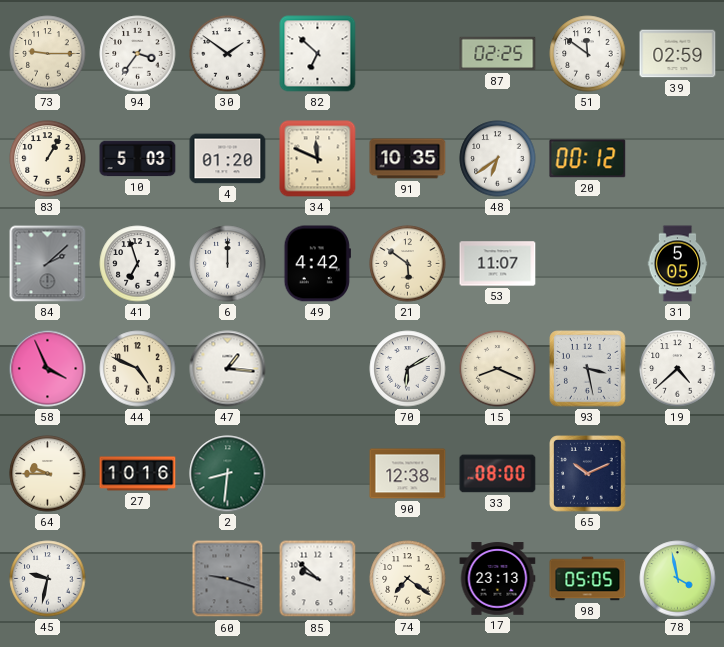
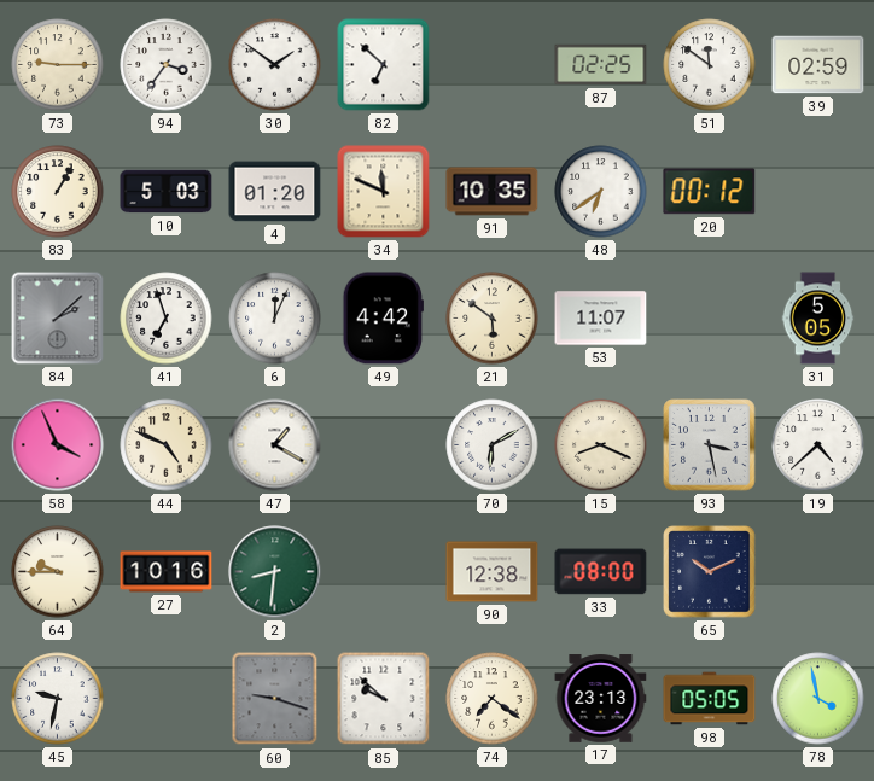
6: 12:00 -> 12:04
47: 1:16 -> 1:20
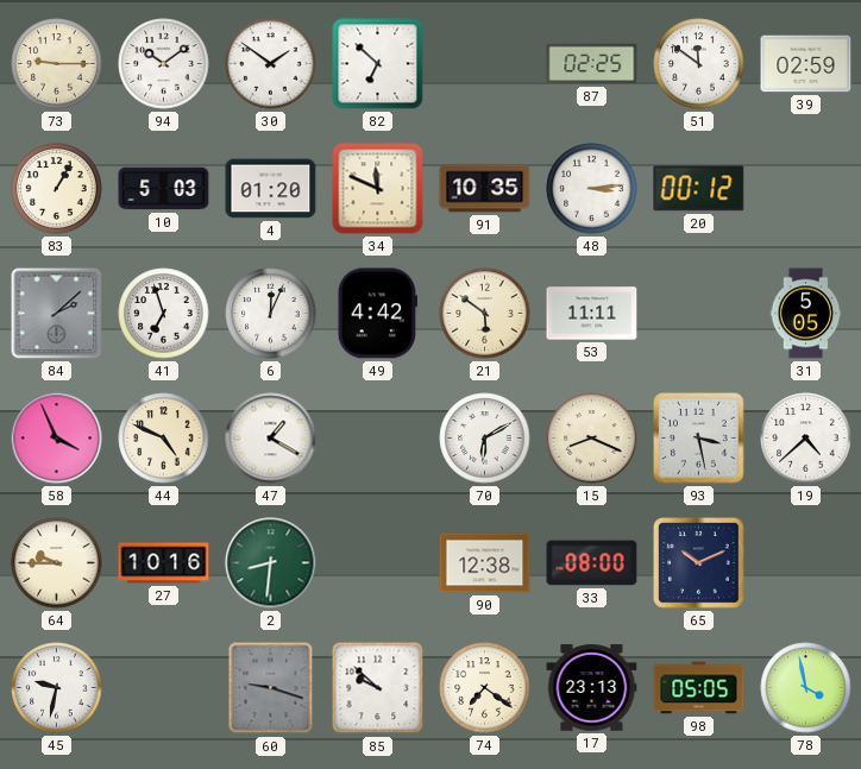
94: 3:36 -> 10:09
48: 6:39 -> 3:14
53: 11:07 -> 11:11
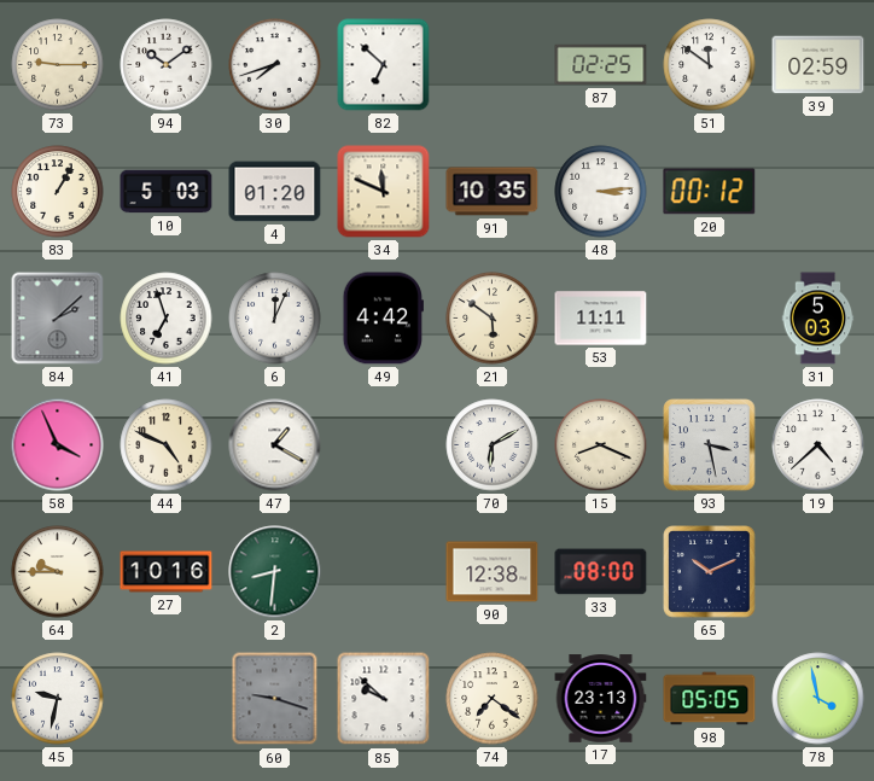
30: 1:51 -> 7:42
31: 5:05 -> 5:03
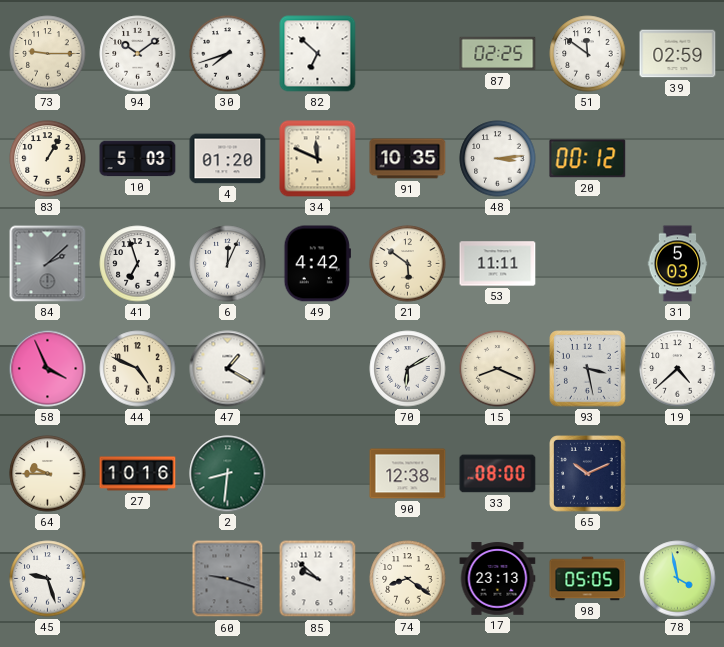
45: 9:32 -> 9:27
74: 7:21 -> 8:21
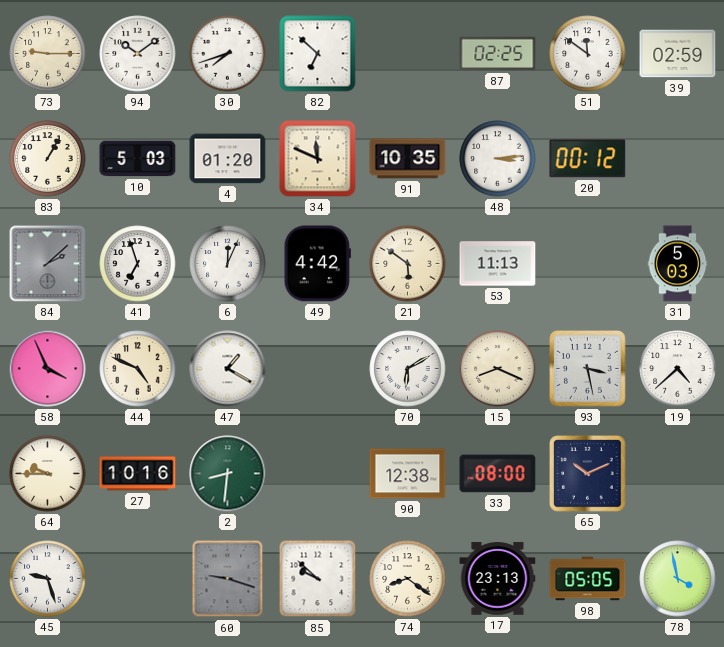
53: 11:11 -> 11:13
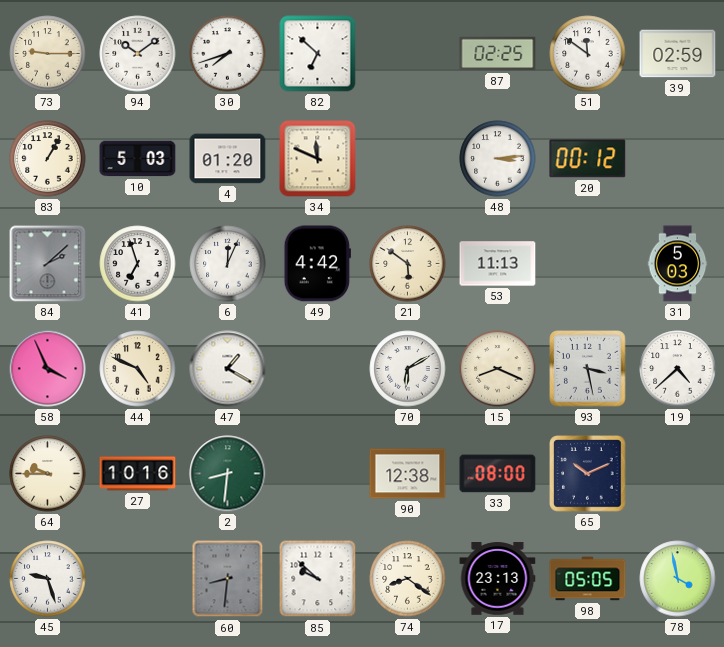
91: 10:35 -> none
60: 9:18 -> 8:31
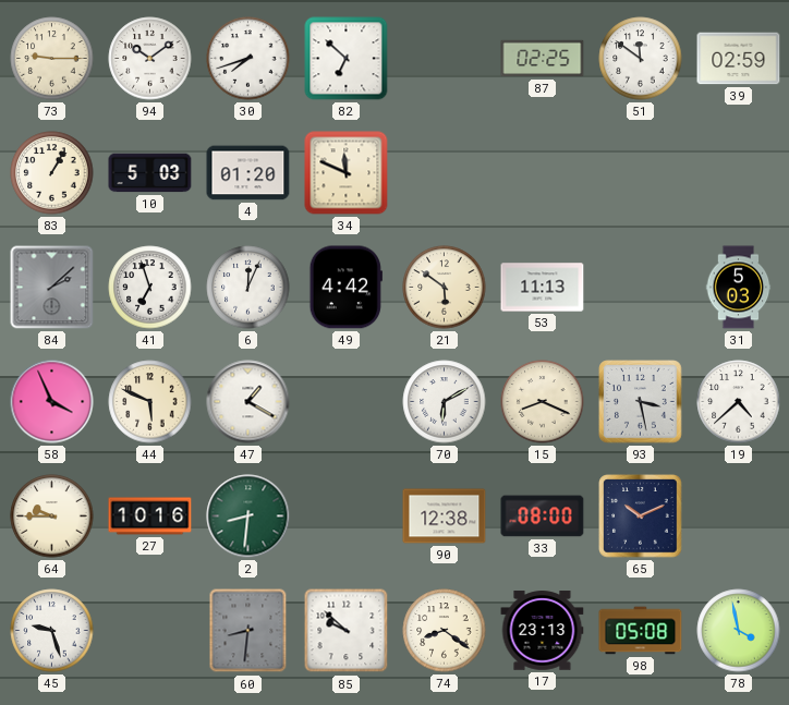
48: 3:14 -> none
20: 00:12 -> none
44: 4:49 -> 5:49
98: 05:05 -> 05:08
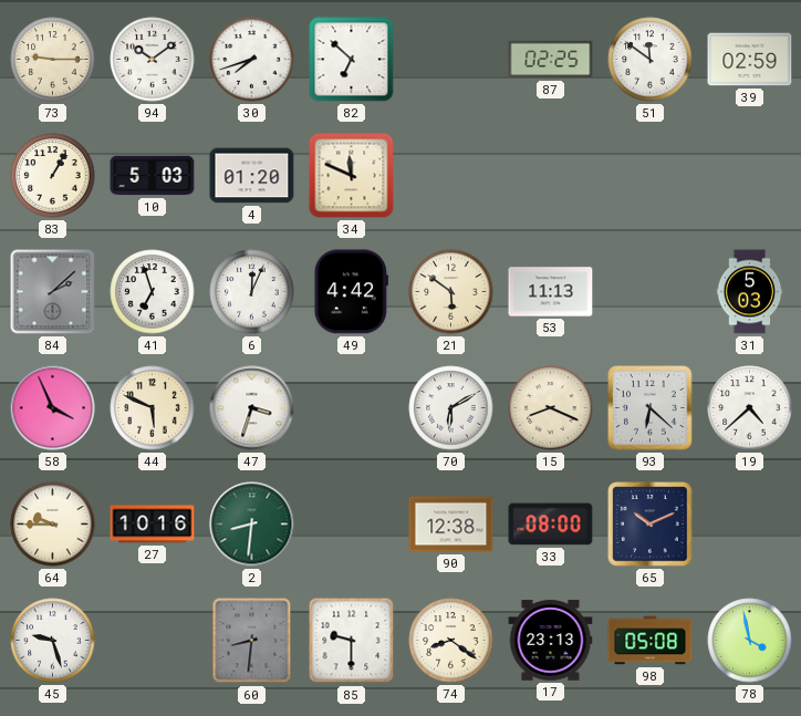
47: 1:20 -> 3:33
93: 3:28 -> 6:22
85: 9:52 -> 9:30
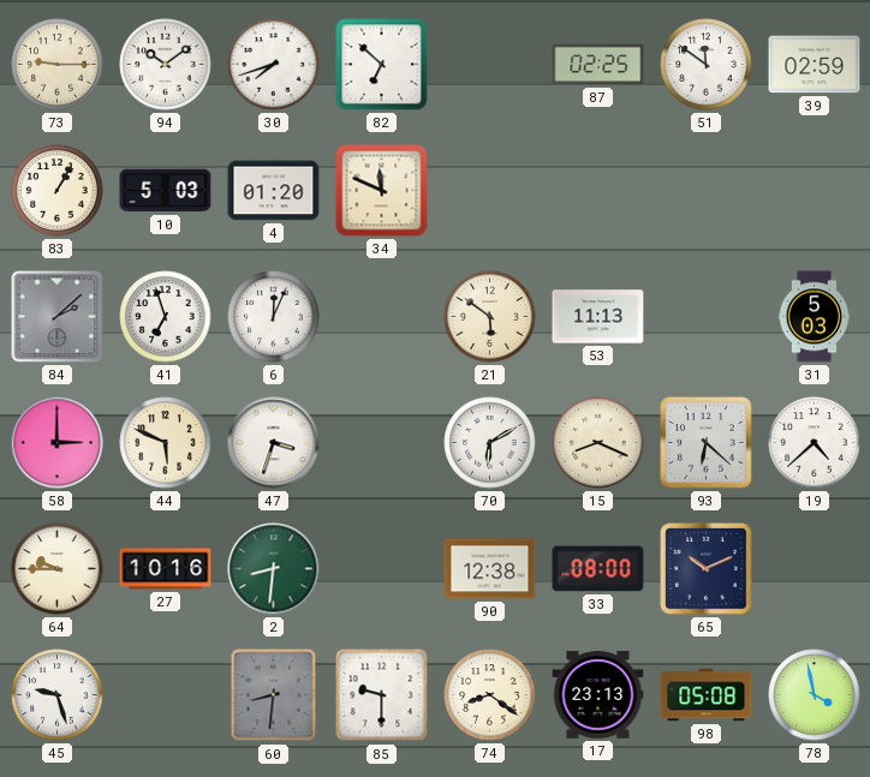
49: 4:42 -> none
58: 3:56 -> 3:00
